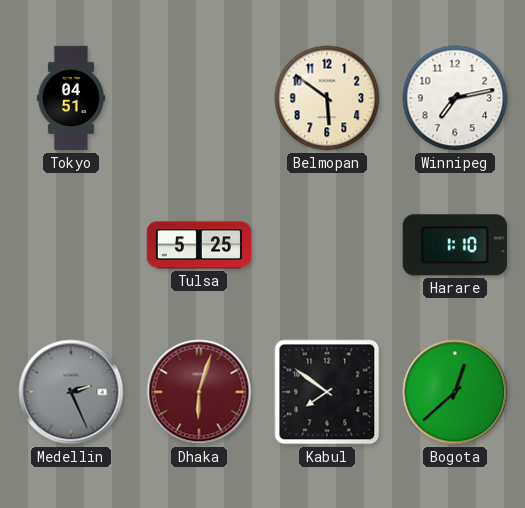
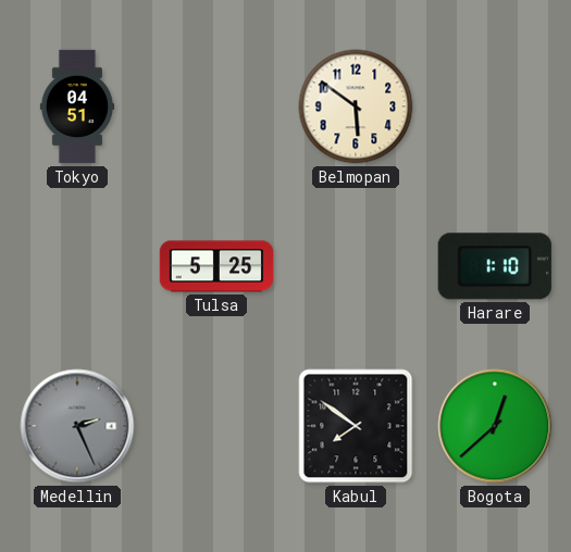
Winnipeg: 7:13 -> none
Dhaka: 6:03 -> none
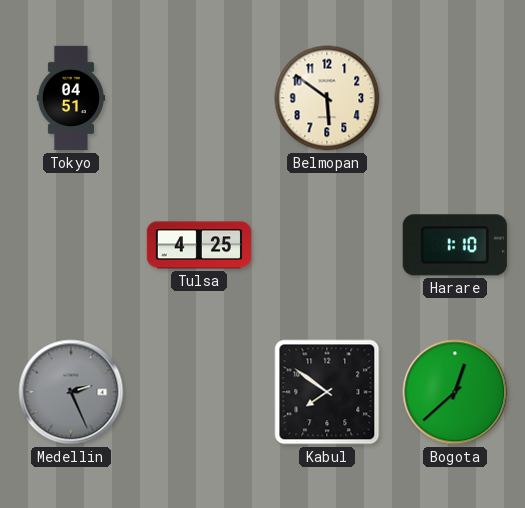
Tulsa: 5:25 -> 4:25
